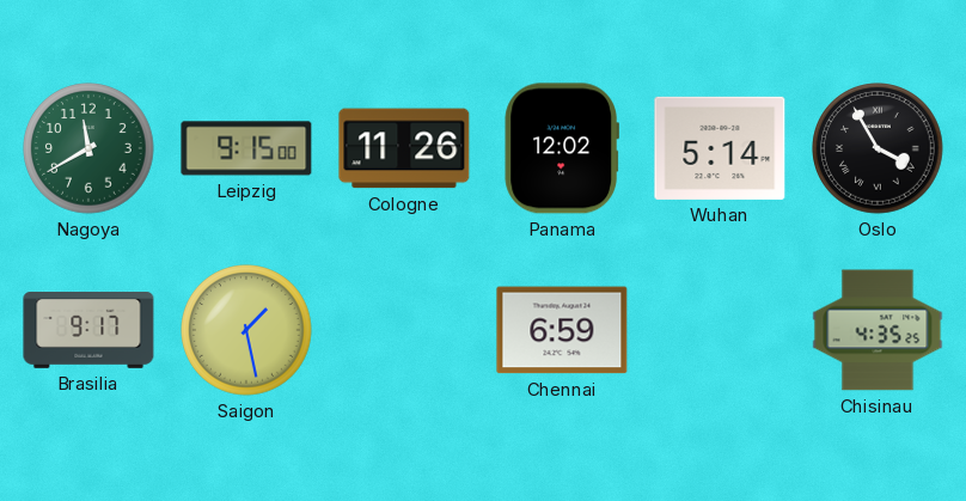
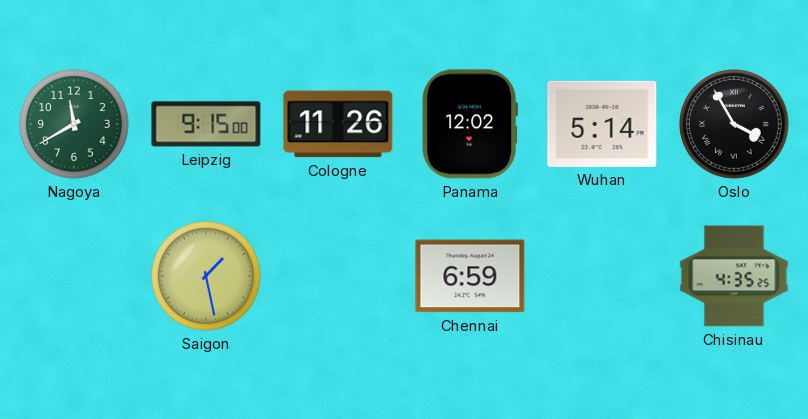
Brasilia: 9:17 -> none
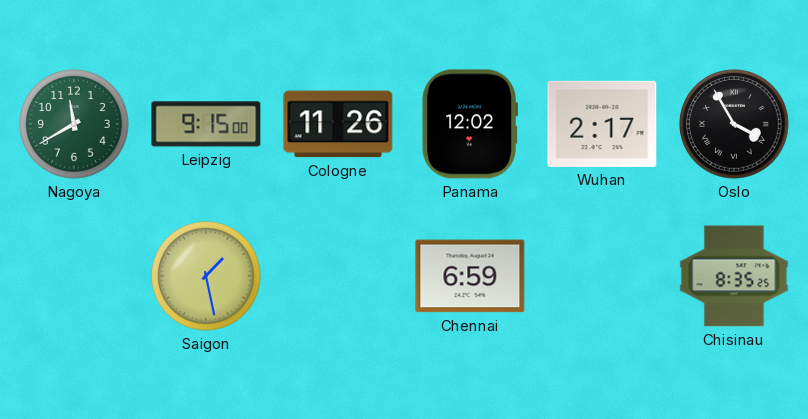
Wuhan: 5:14 -> 2:17
Chisinau: 4:35 -> 8:35
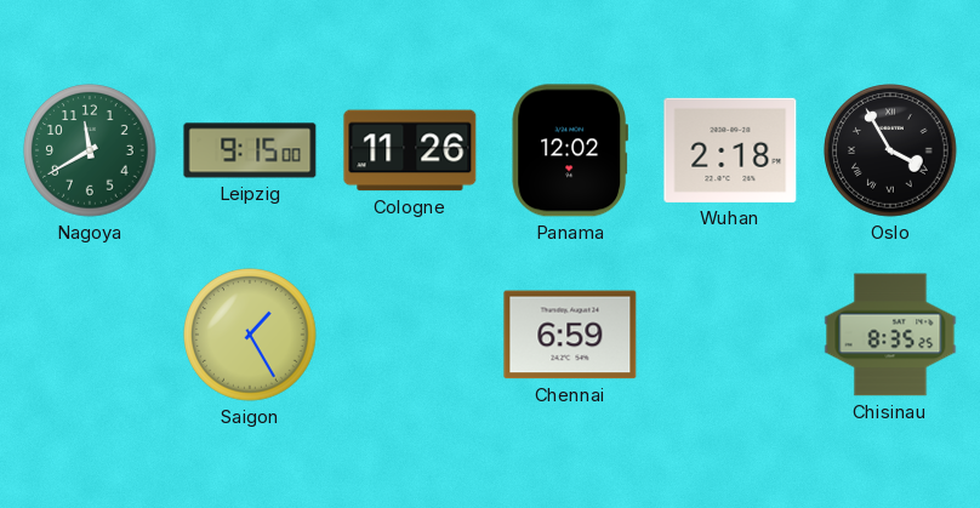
Wuhan: 2:17 -> 2:18
Saigon: 1:28 -> 1:25
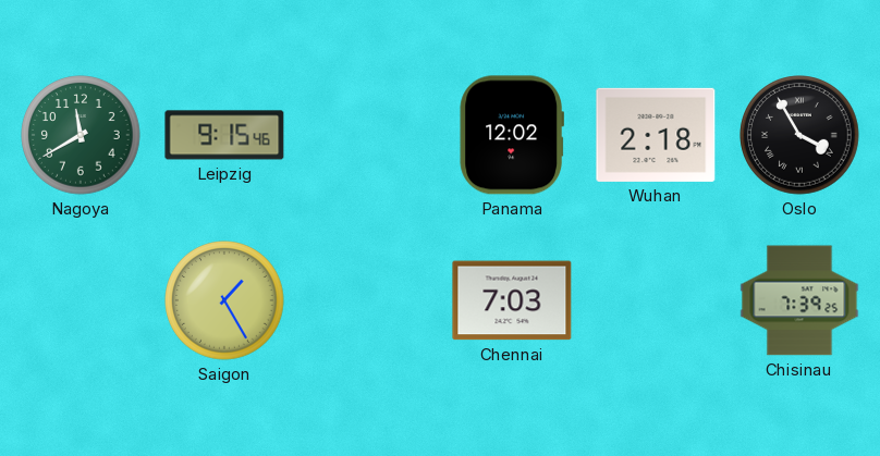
Leipzig: 9:15:00 -> 9:15:46
Cologne: 11:26 -> none
Chennai: 6:59 -> 7:03
Chisinau: 8:35 -> 7:39
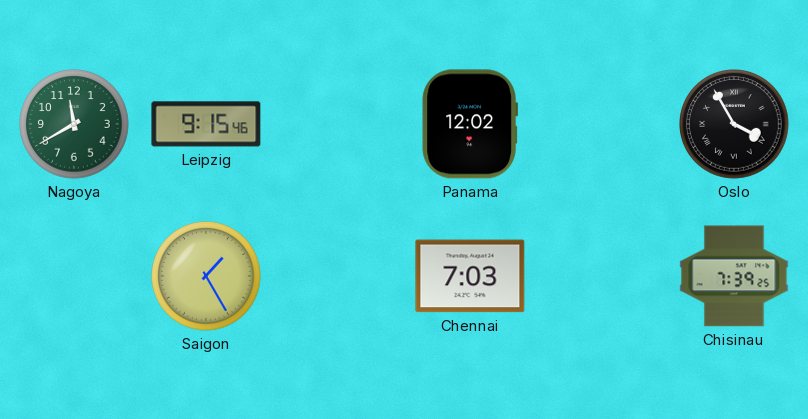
Wuhan: 2:18 -> none
